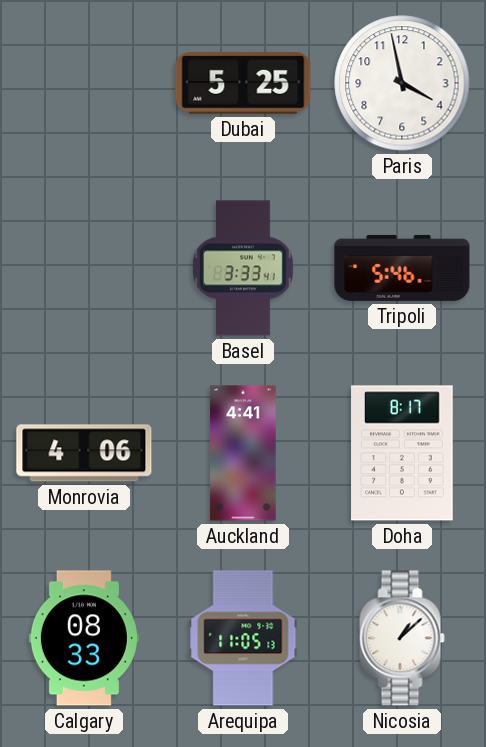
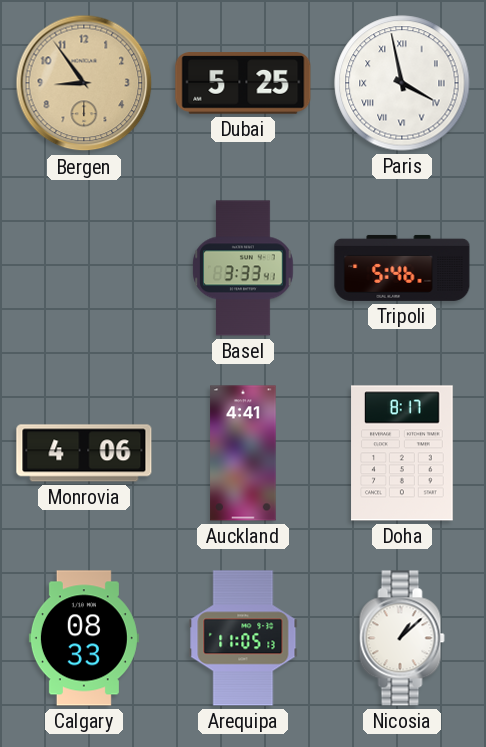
Bergen: none -> 8:54
Paris numerals: Arabic -> Roman
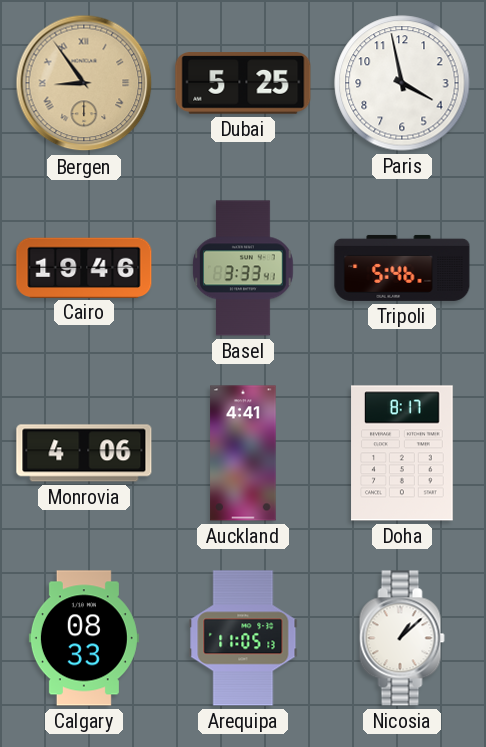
Bergen numerals: Arabic -> Roman
Paris numerals: Roman -> Arabic
Cairo: none -> 19:46
